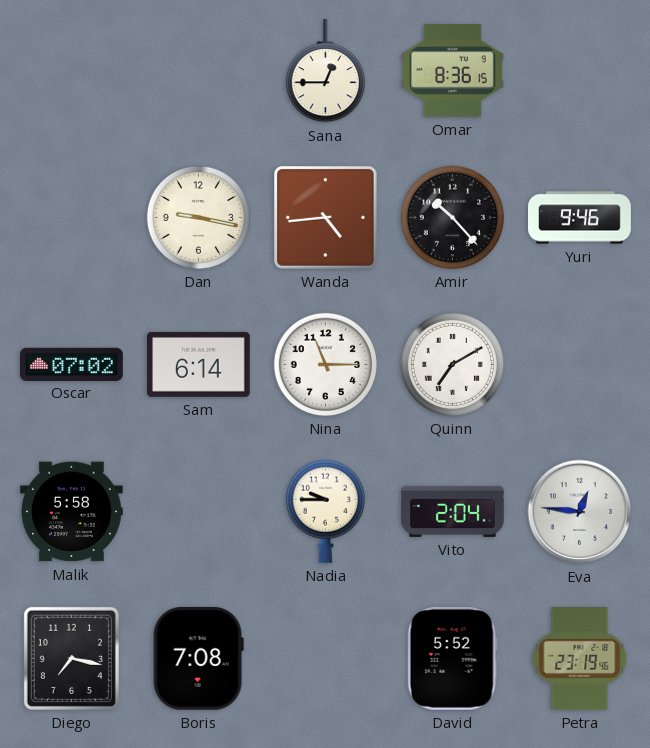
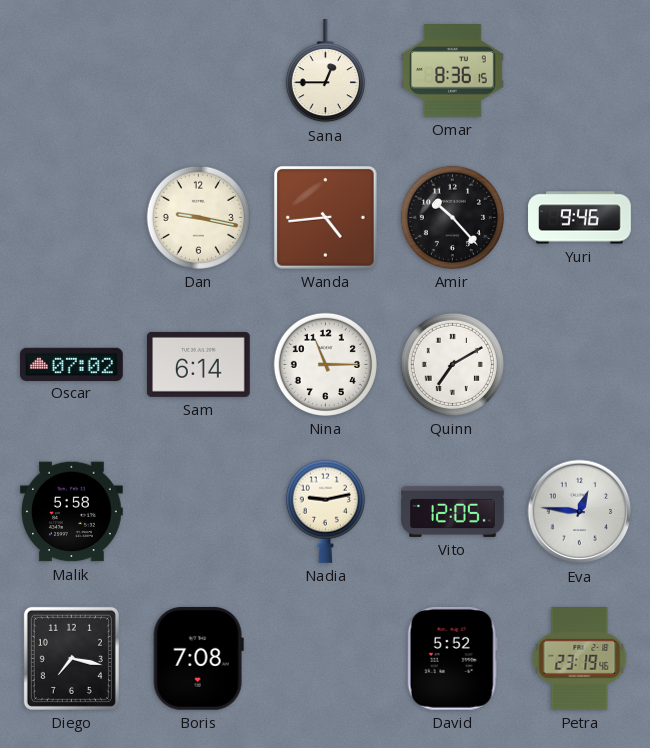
Nadia: 9:45 -> 9:13
Vito: 2:04 -> 12:05
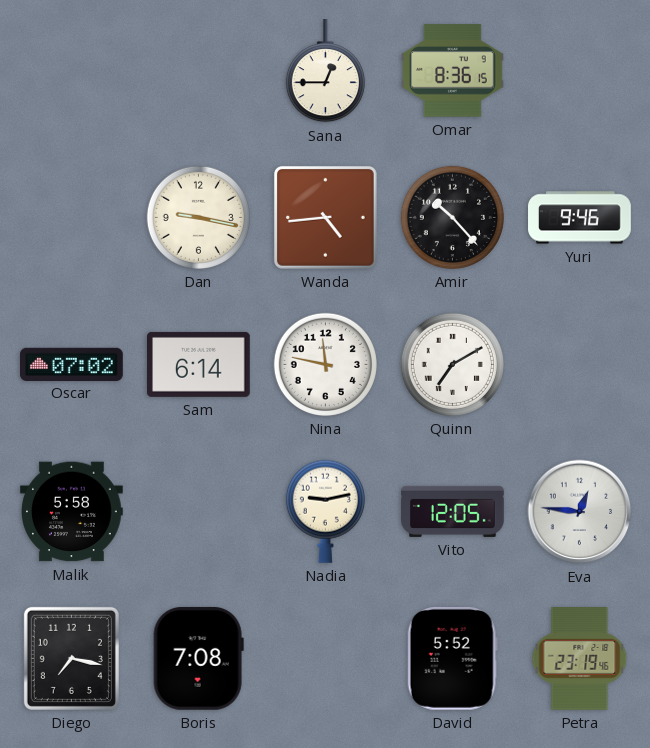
Nina: 11:15 -> 11:47
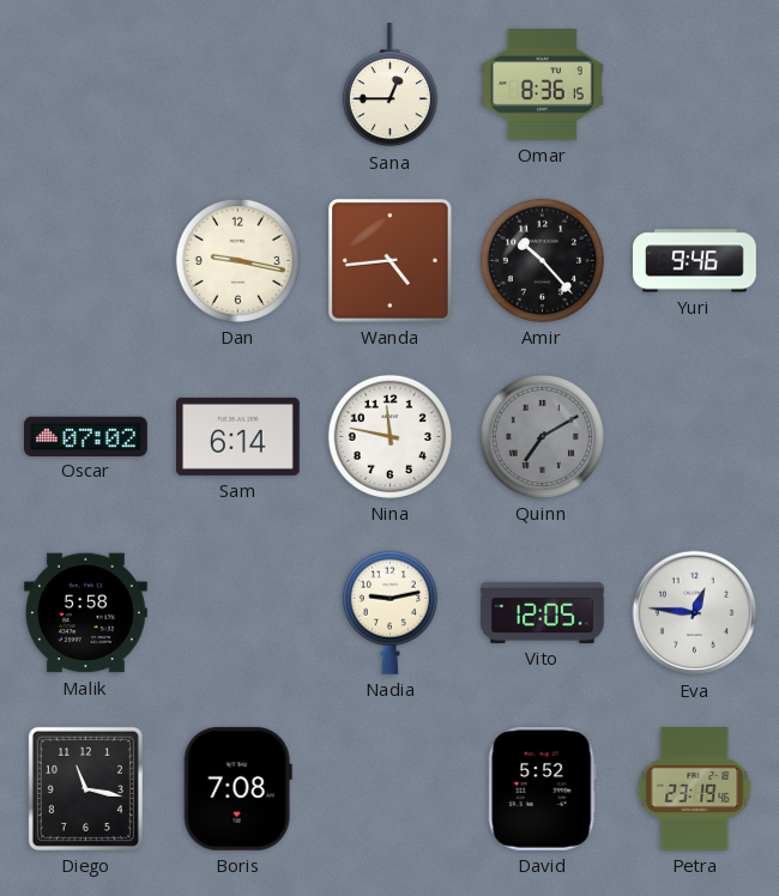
Quinn dial: white -> grey
Diego: 7:17 -> 11:17
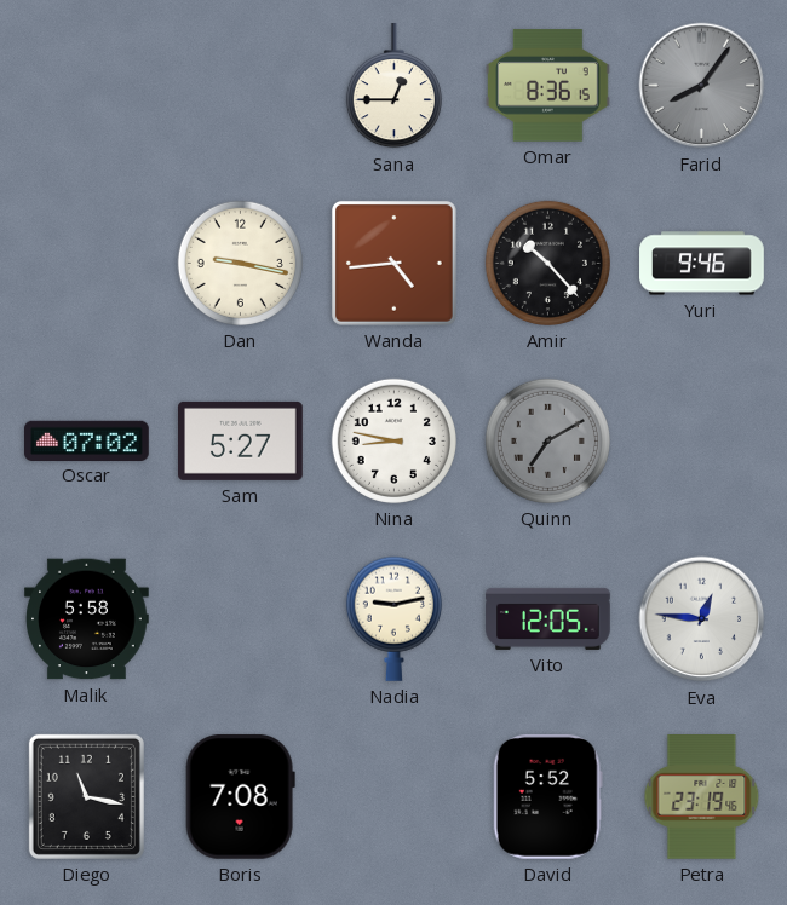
Farid: none -> 8:06
Sam: 6:14 -> 5:27
Nina: 11:47 -> 8:47
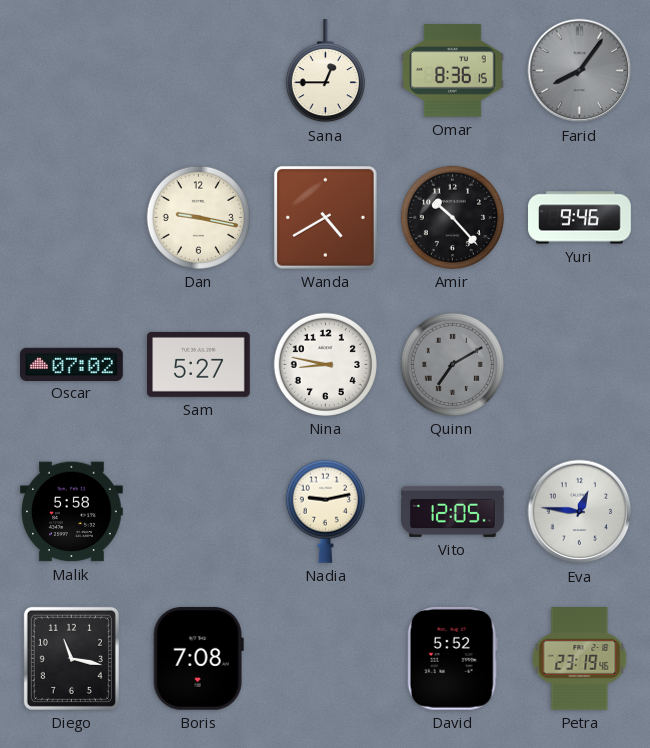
Wanda: 4:44 -> 4:40
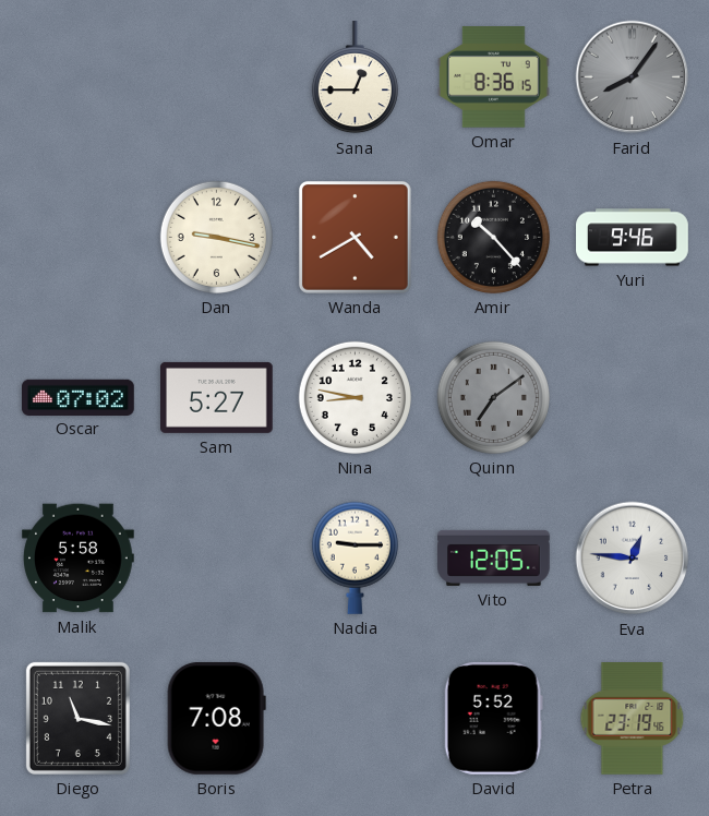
Quinn: 7:10 -> 7:09
Nadia: 9:13 -> 9:15
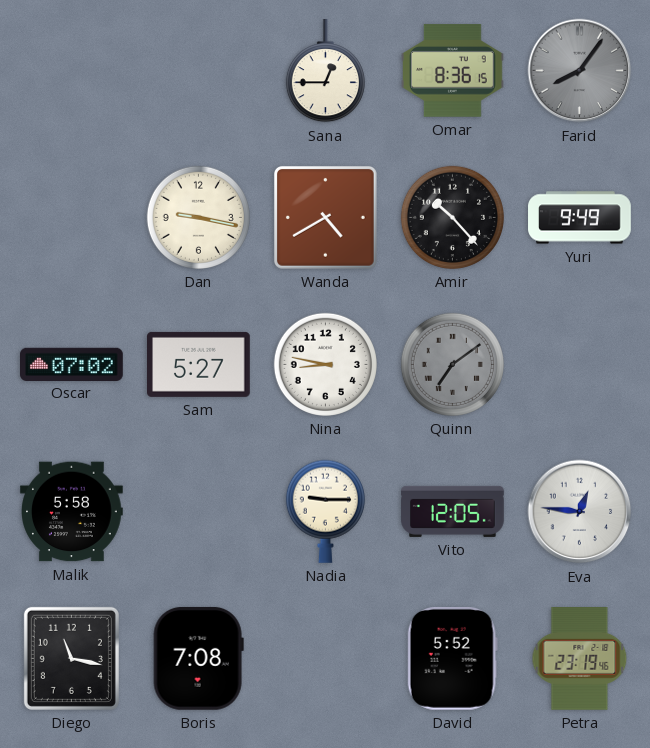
Yuri: 9:46 -> 9:49
